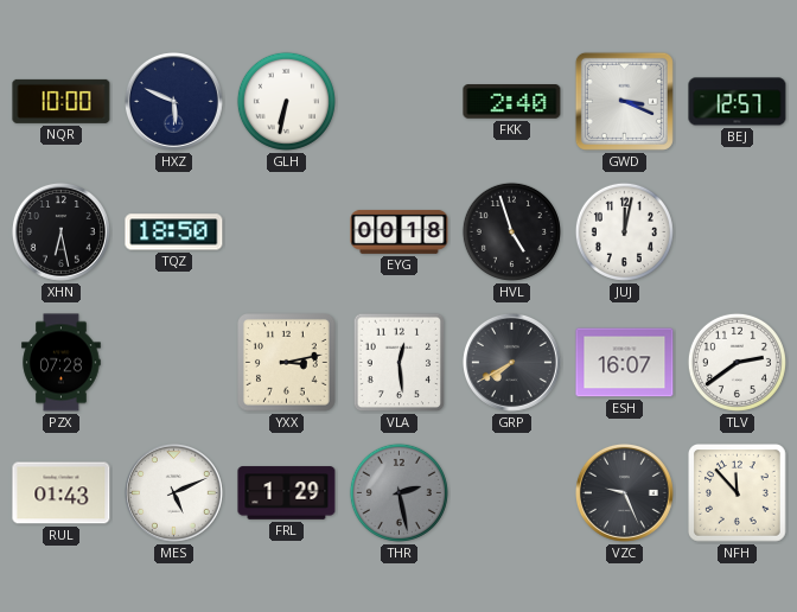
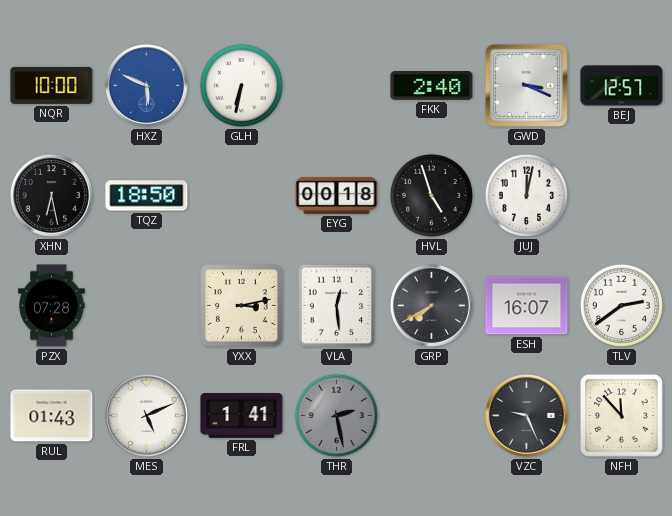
HXZ dial: navy -> blue
FRL: 1:29 -> 1:41
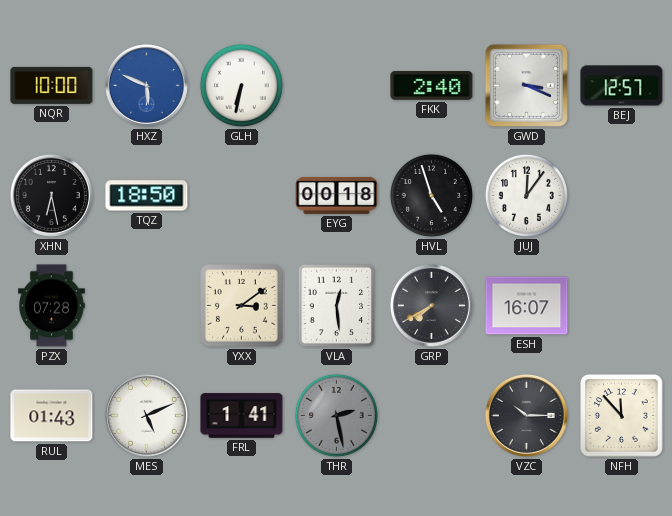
JUJ: 12:02 -> 12:06
YXX: 3:13 -> 3:09
TLV: 2:39 -> none
VZC: 9:26 -> 10:15
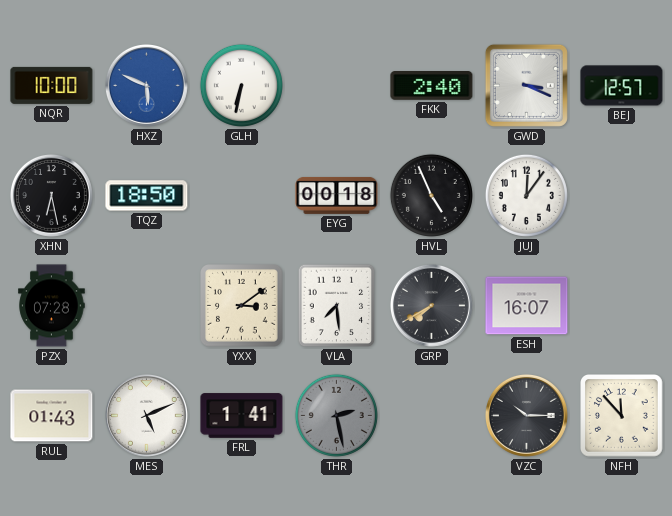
HVL: 4:57 -> 4:56
VLA: 12:29 -> 7:29
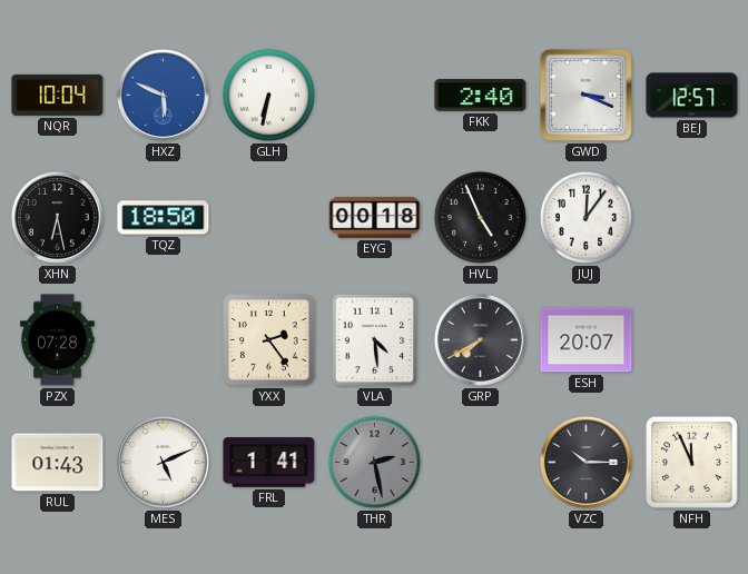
NQR: 10:00 -> 10:04
YXX: 3:09 -> 2:24
VLA: 7:29 -> 4:29
ESH: 16:07 -> 20:07
NFH: 11:53 -> 11:56
